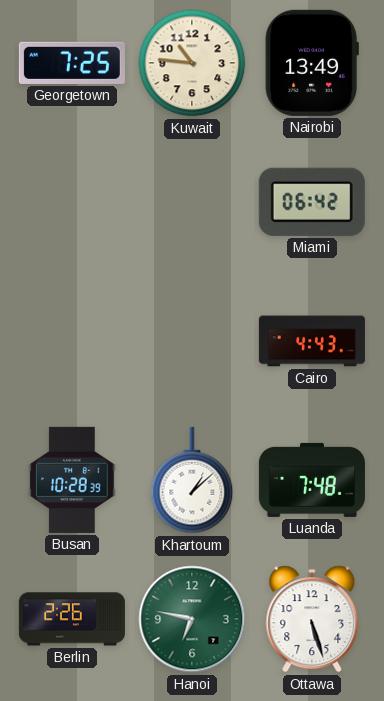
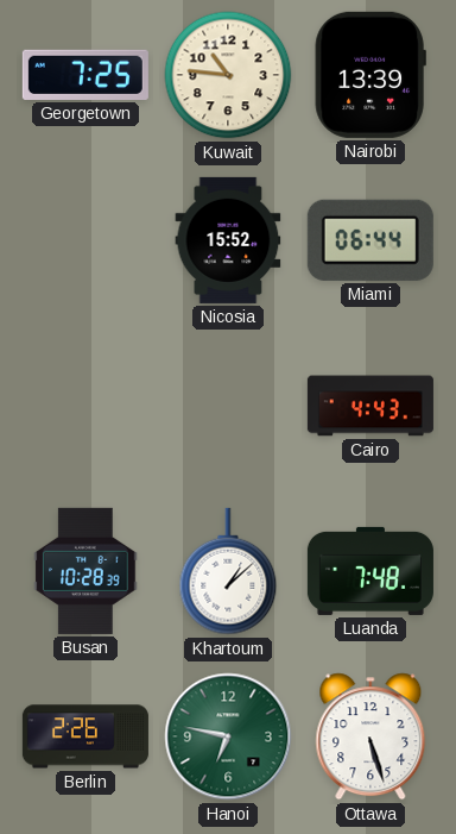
Nairobi: 13:49 -> 13:39
Nicosia: none -> 15:52
Miami: 06:42 -> 06:44
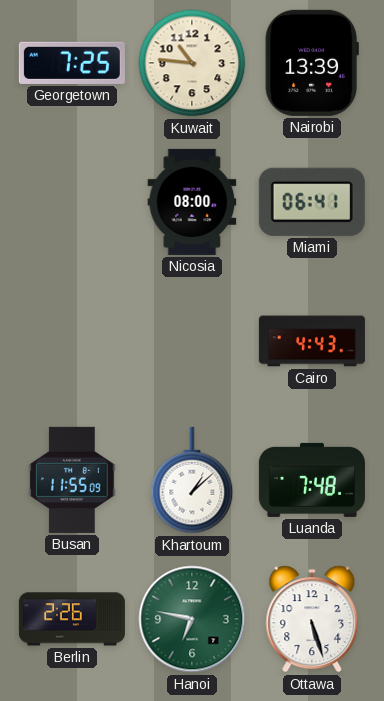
Nicosia: 15:52 -> 08:00
Miami: 06:44 -> 06:41
Busan: 10:28 -> 11:55
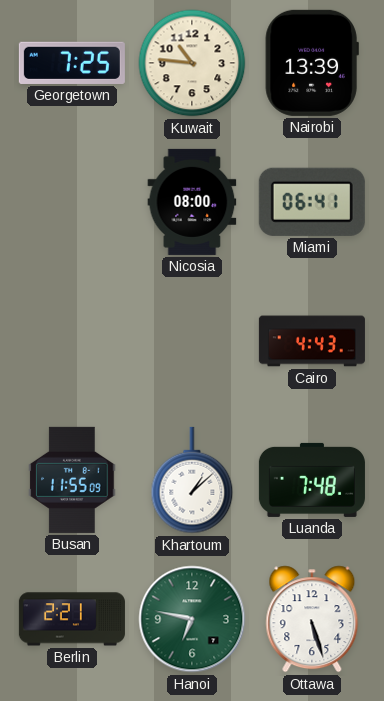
Berlin: 2:26 -> 2:21
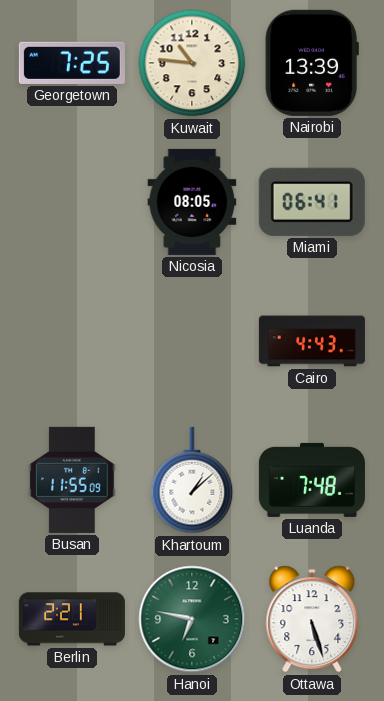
Nicosia: 08:00 -> 08:05
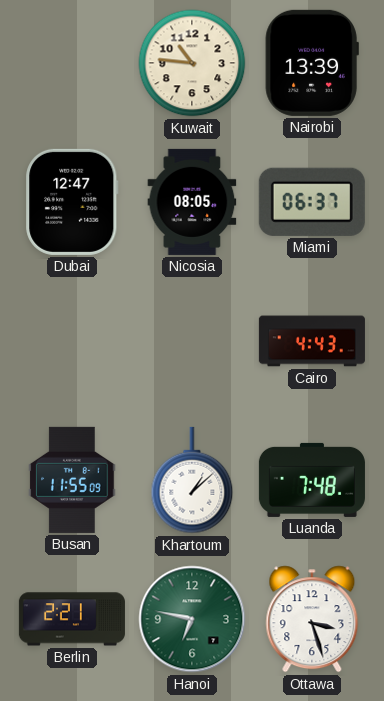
Georgetown: 7:25 -> none
Dubai: none -> 12:47
Miami: 06:41 -> 06:37
Ottawa: 5:27 -> 3:27
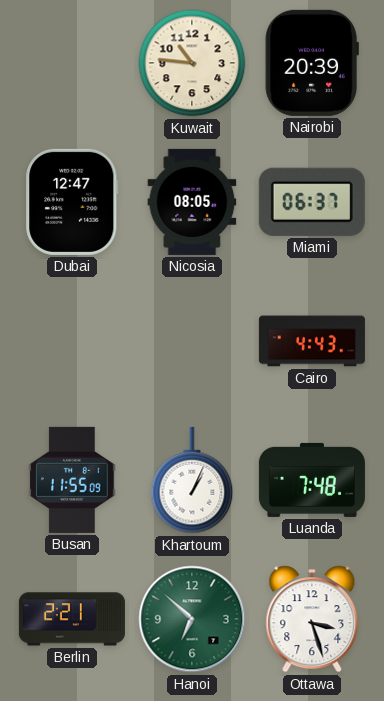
Nairobi: 13:39 -> 20:39
Khartoum: 1:08 -> 1:04
Hanoi: 6:47 -> 6:52
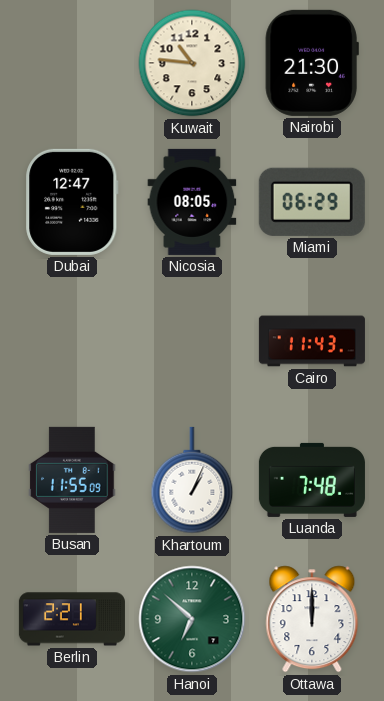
Nairobi: 20:39 -> 21:30
Miami: 06:37 -> 06:29
Cairo: 4:43 -> 11:43
Ottawa: 3:27 -> 12:00
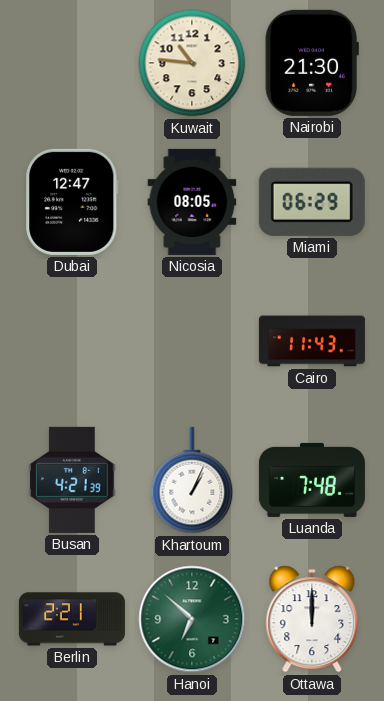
Busan: 11:55 -> 4:21
